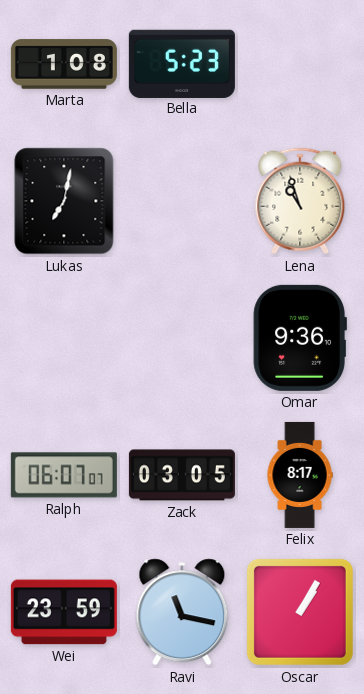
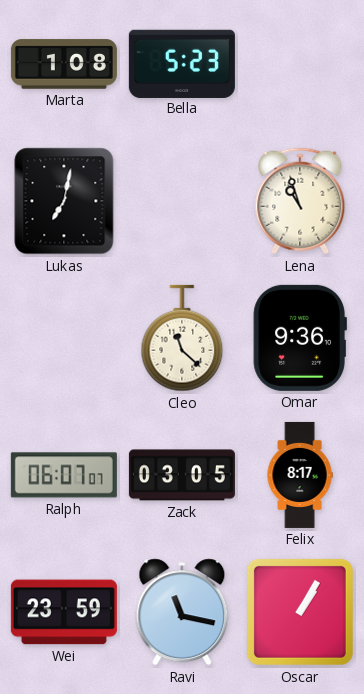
Cleo: none -> 11:22
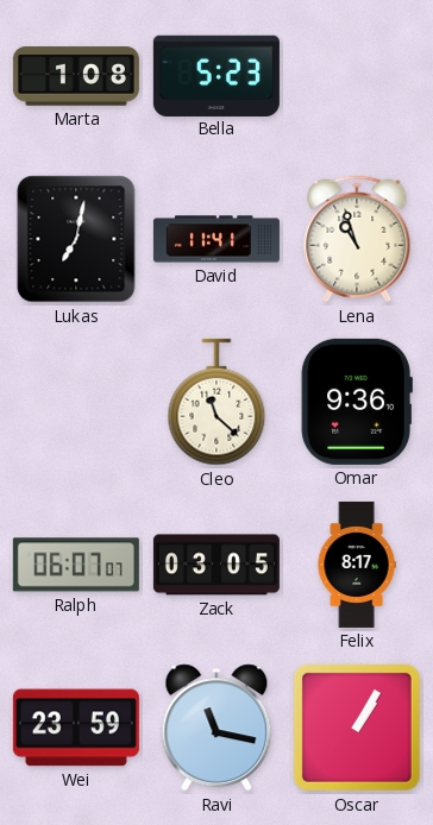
David: none -> 11:41
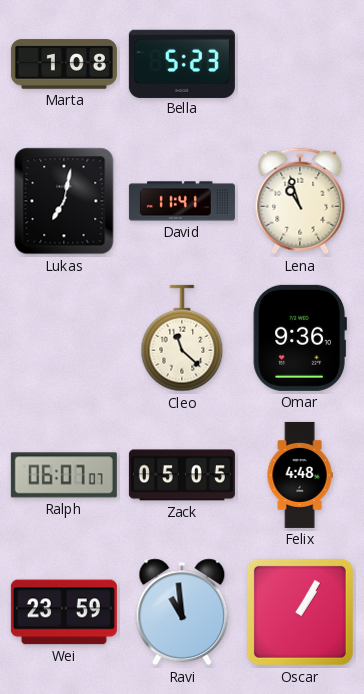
Zack: 03:05 -> 05:05
Felix: 8:17 -> 4:48
Ravi: 11:17 -> 10:59
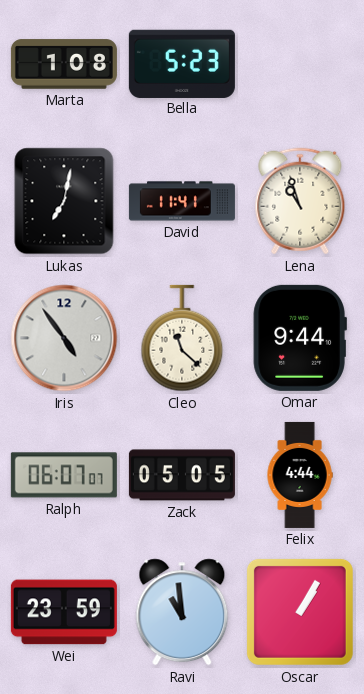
Iris: none -> 4:54
Omar: 9:36 -> 9:44
Felix: 4:48 -> 4:44
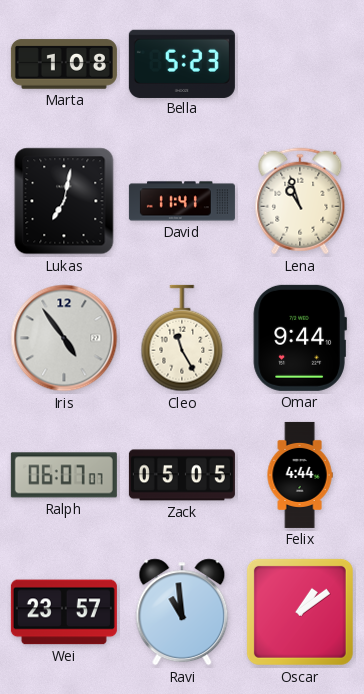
Cleo: 11:22 -> 11:25
Wei: 23:59 -> 23:57
Oscar: 1:05 -> 1:09
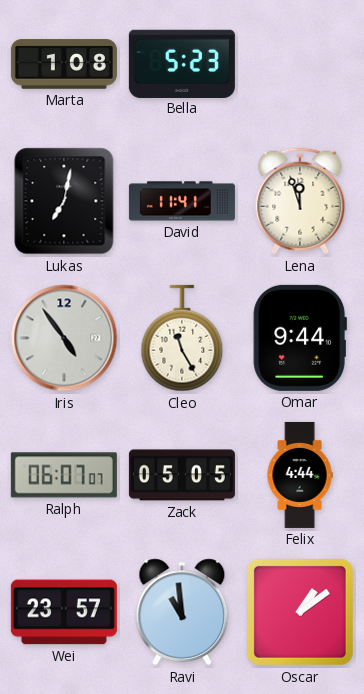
Lena: 10:57 -> 11:57
